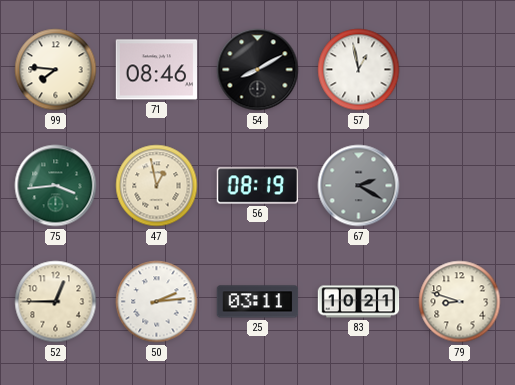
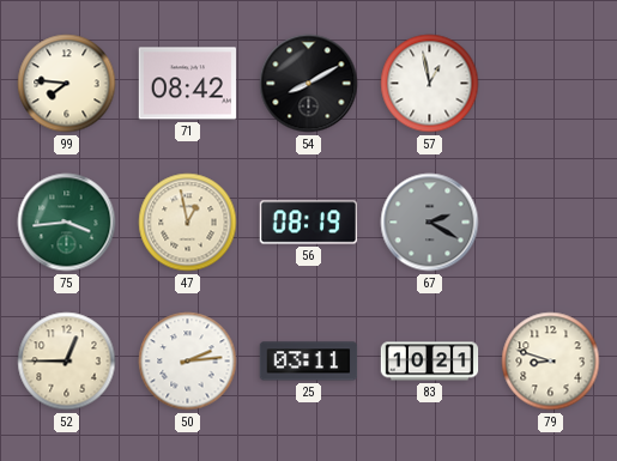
71: 08:46 -> 08:42
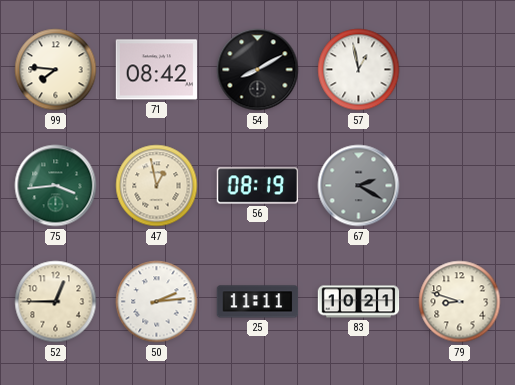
25: 03:11 -> 11:11
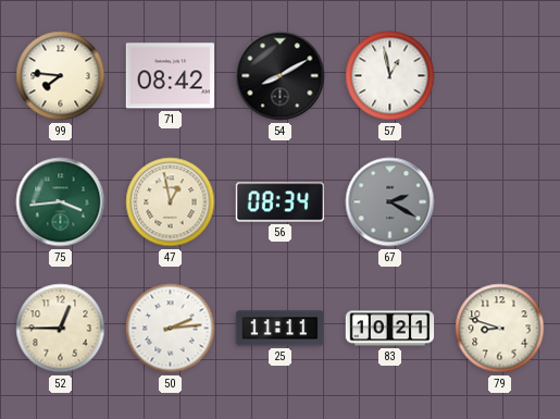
56: 08:19 -> 08:34
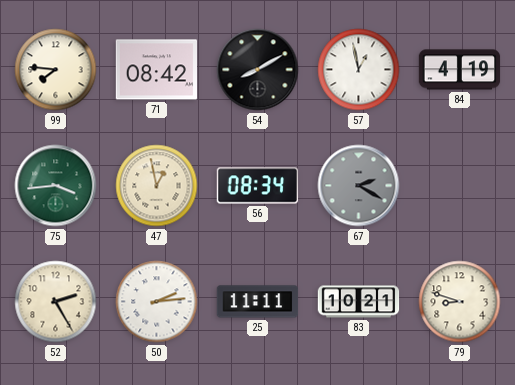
84: none -> 4:19
52: 12:45 -> 2:25
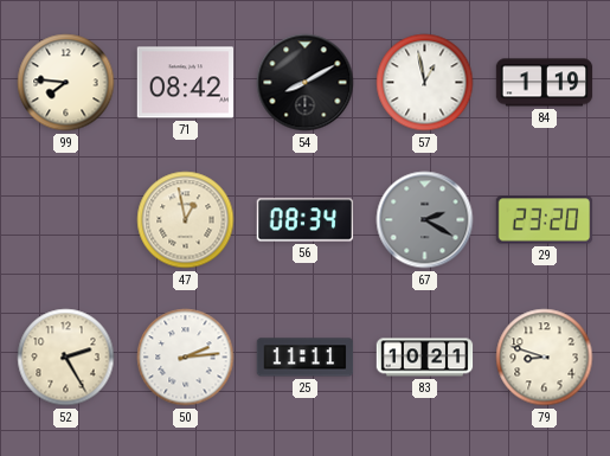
84: 4:19 -> 1:19
75: 3:44 -> none
29: none -> 23:20
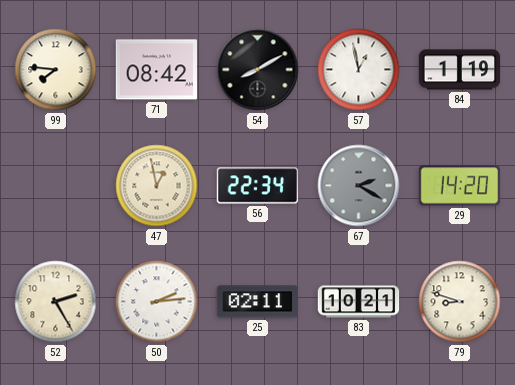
56: 08:34 -> 22:34
29: 23:20 -> 14:20
25: 11:11 -> 02:11
